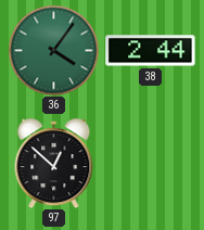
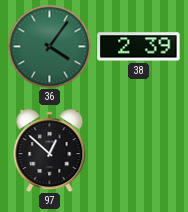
38: 2:44 -> 2:39
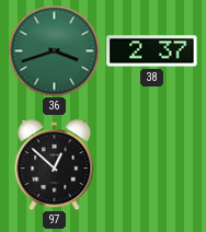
36: 4:06 -> 3:42
38: 2:39 -> 2:37
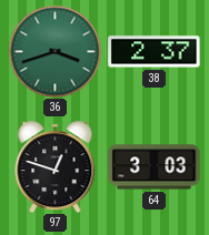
97: 12:52 -> 12:48
64: none -> 3:03
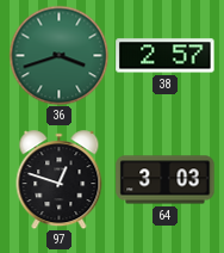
38: 2:37 -> 2:57
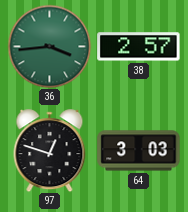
36: 3:42 -> 3:44
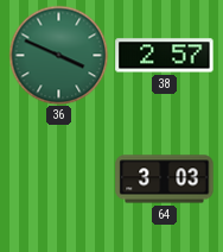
36: 3:44 -> 3:49
97: 12:48 -> none
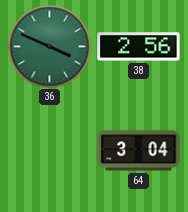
38: 2:57 -> 2:56
64: 3:03 -> 3:04
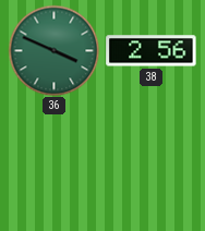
64: 3:04 -> none
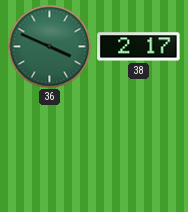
38: 2:56 -> 2:17
